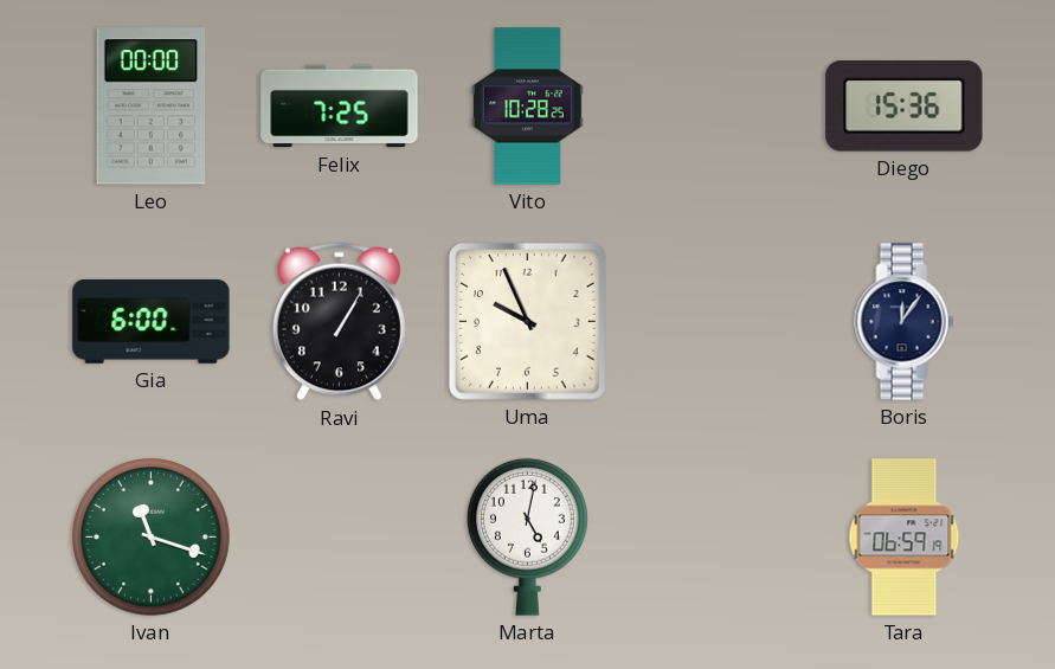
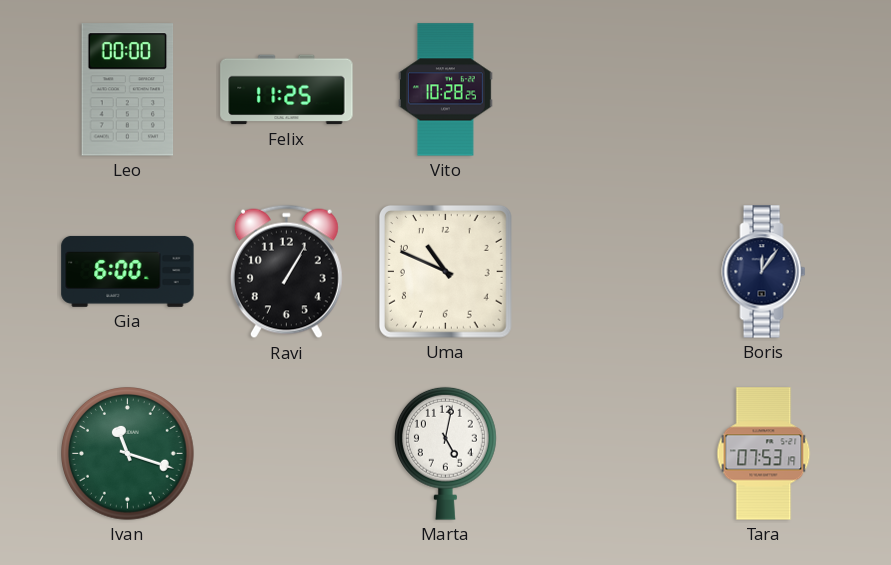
Felix: 7:25 -> 11:25
Diego: 15:36 -> none
Uma: 9:56 -> 10:49
Tara: 06:59 -> 07:53
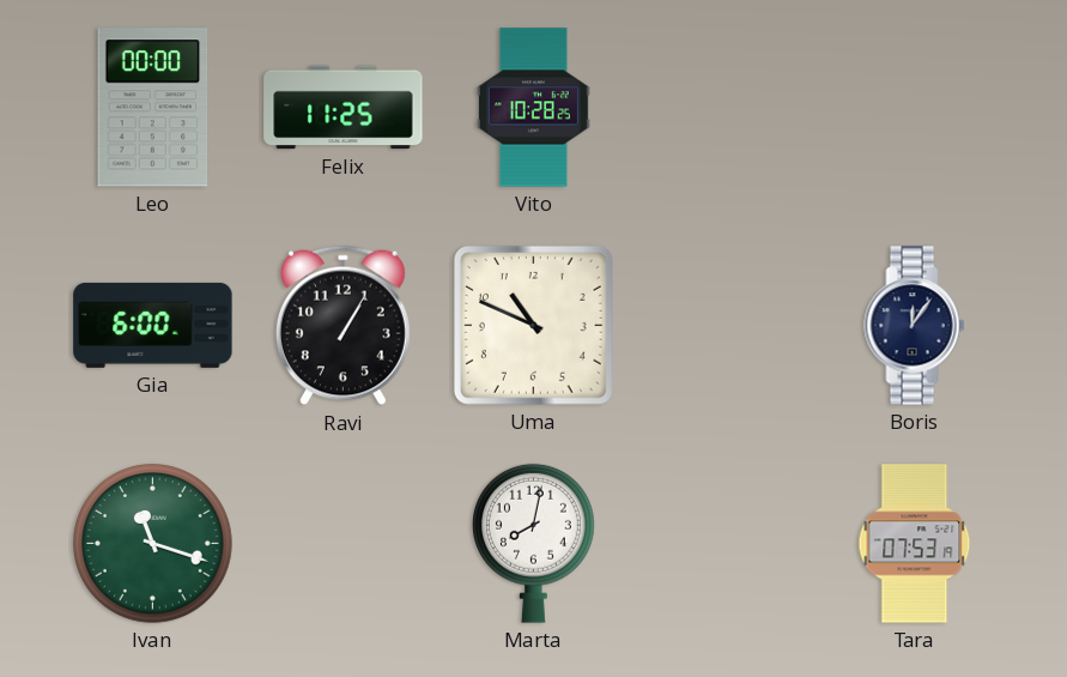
Marta: 5:02 -> 8:02
